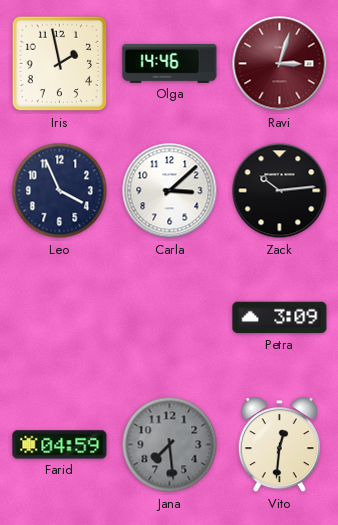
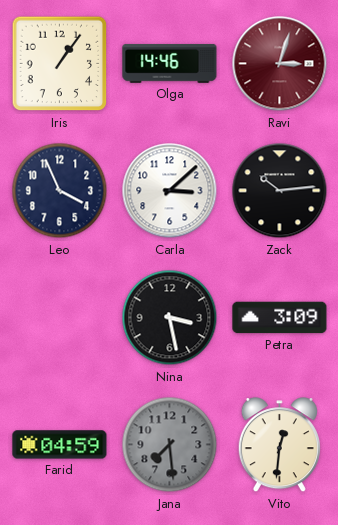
Iris: 1:58 -> 1:06
Nina: none -> 3:28
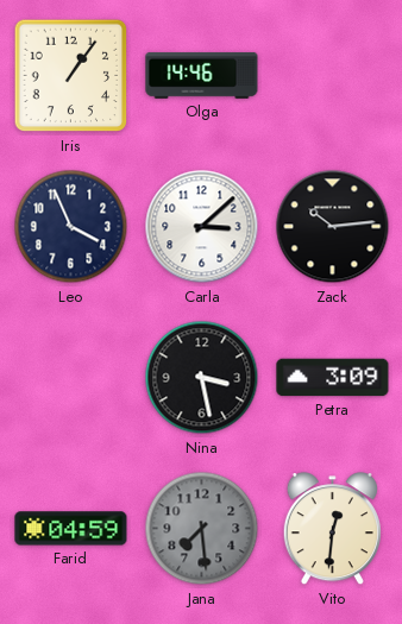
Ravi: 3:03 -> none
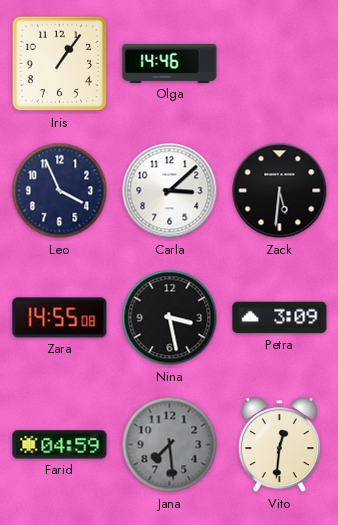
Zack: 10:14 -> 5:31
Zara: none -> 14:55
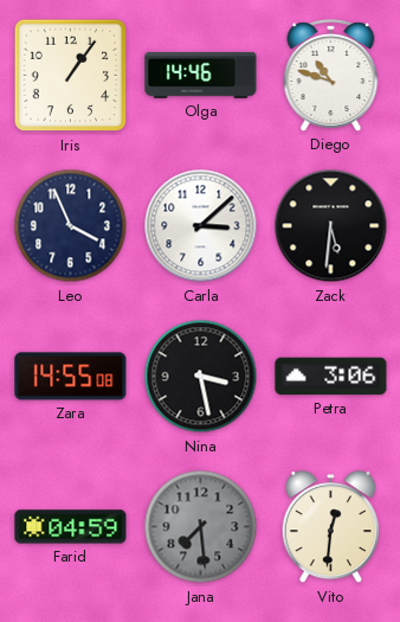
Diego: none -> 10:48
Petra: 3:09 -> 3:06
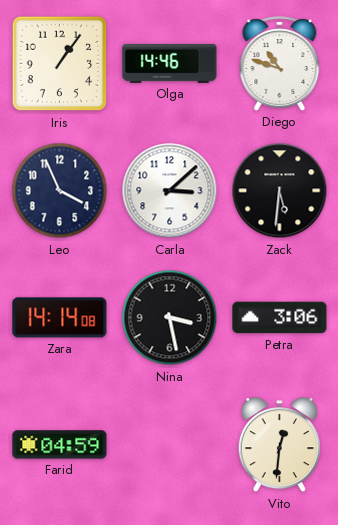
Zara: 14:55 -> 14:14
Jana: 7:29 -> none
